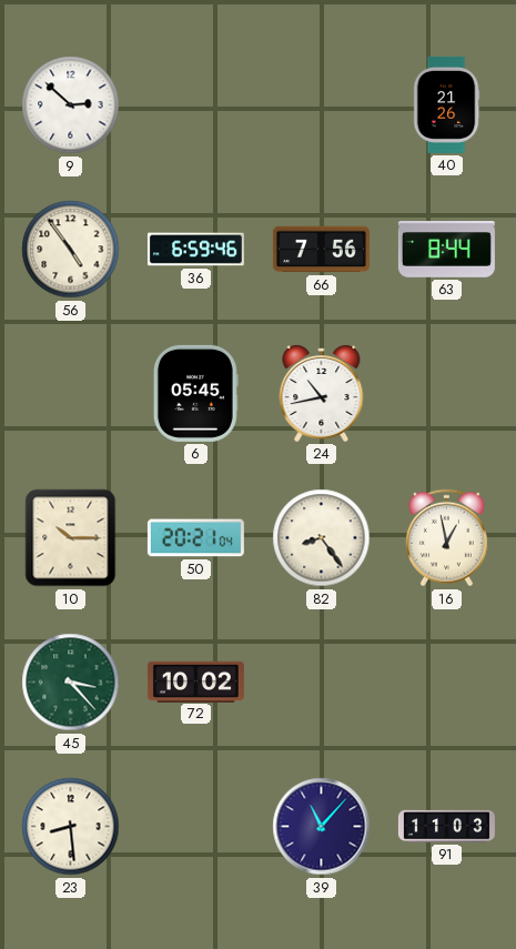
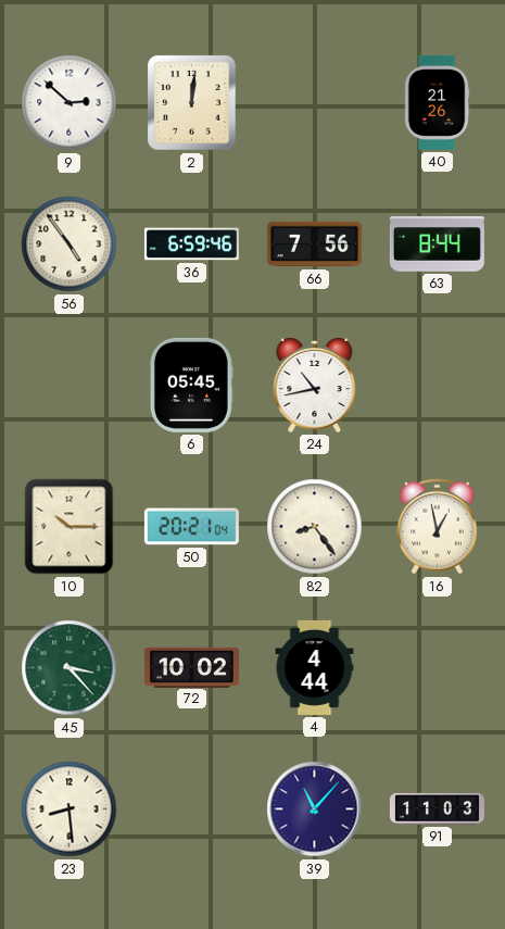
2: none -> 12:01
4: none -> 4:44
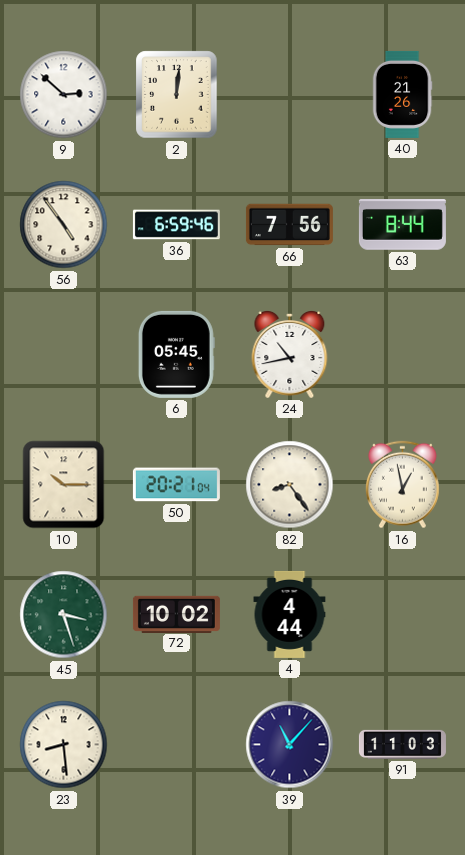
45: 3:23 -> 3:27
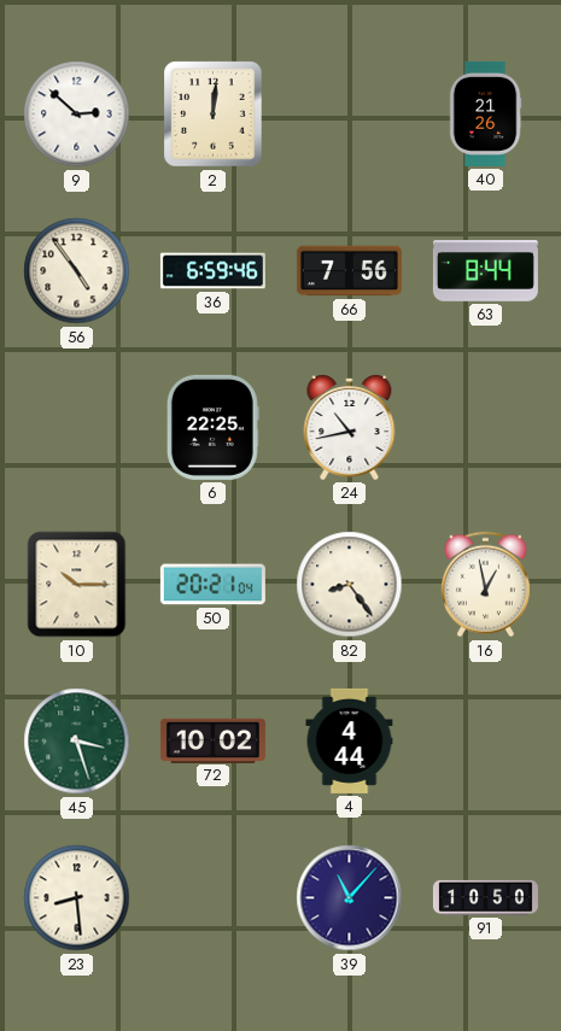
6: 05:45 -> 22:25
91: 11:03 -> 10:50
